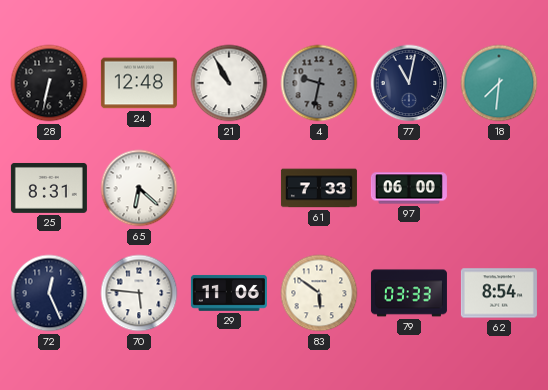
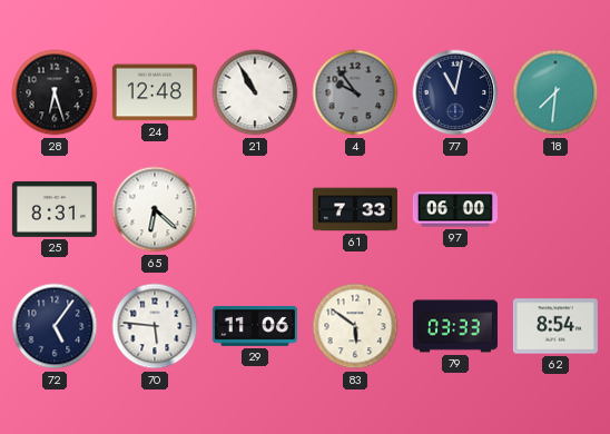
28: 6:32 -> 6:27
4: 9:32 -> 9:54
72: 12:26 -> 5:06
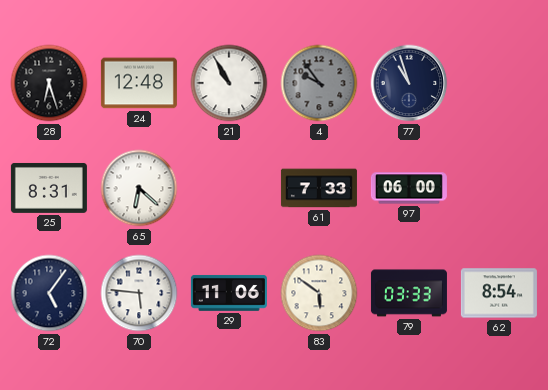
77: 11:02 -> 10:57
18: 7:31 -> none
